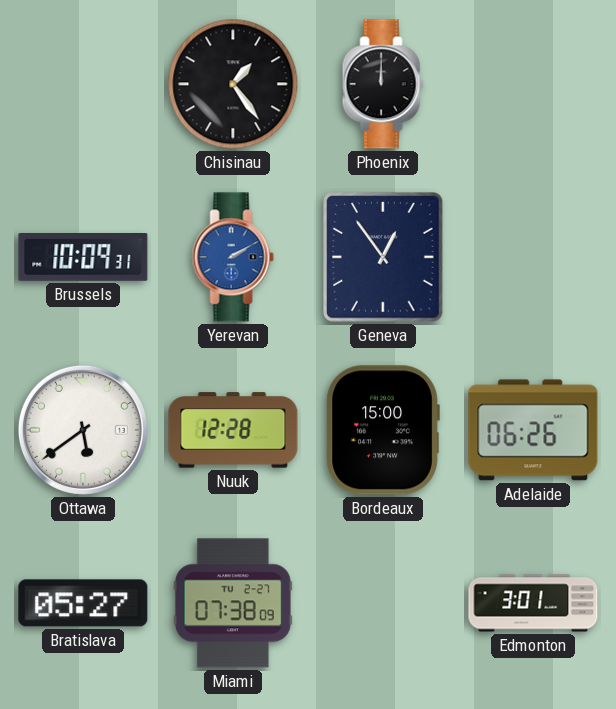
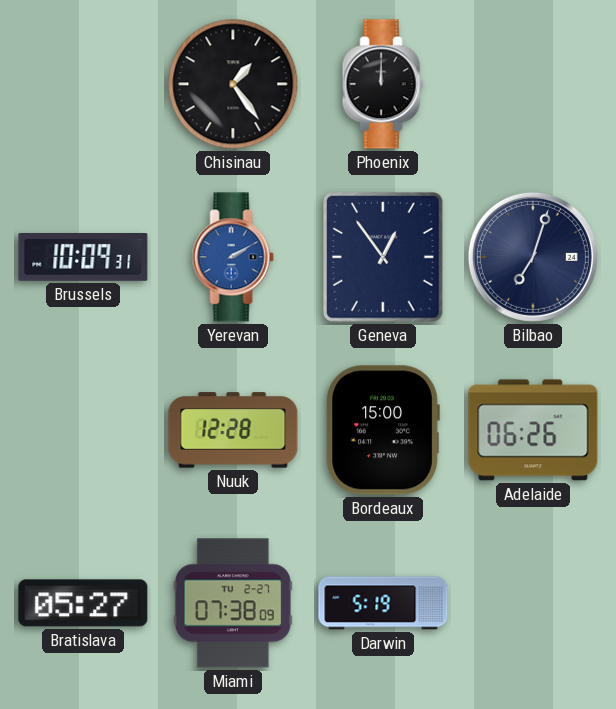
Bilbao: none -> 7:03
Ottawa: 5:39 -> none
Darwin: none -> 5:19
Edmonton: 3:01 -> none
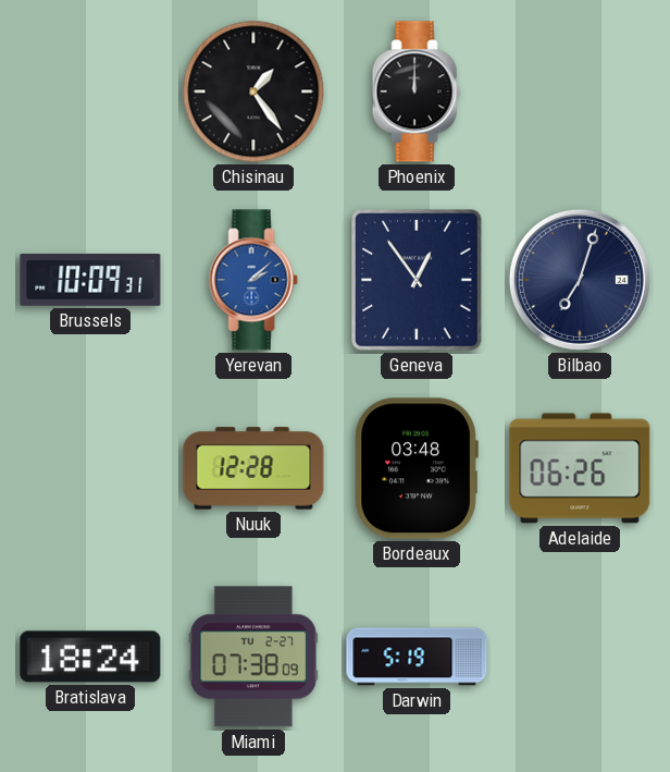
Yerevan: 2:10 -> 2:08
Bordeaux: 15:00 -> 03:48
Bratislava: 05:27 -> 18:24
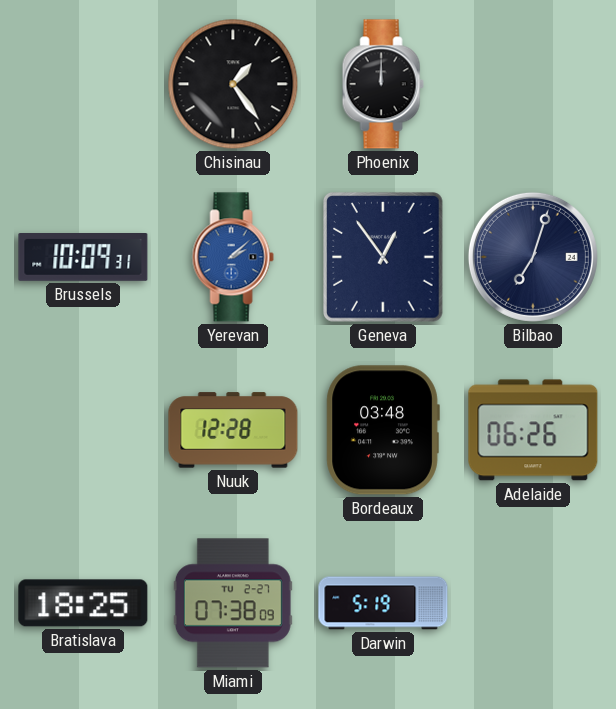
Bratislava: 18:24 -> 18:25
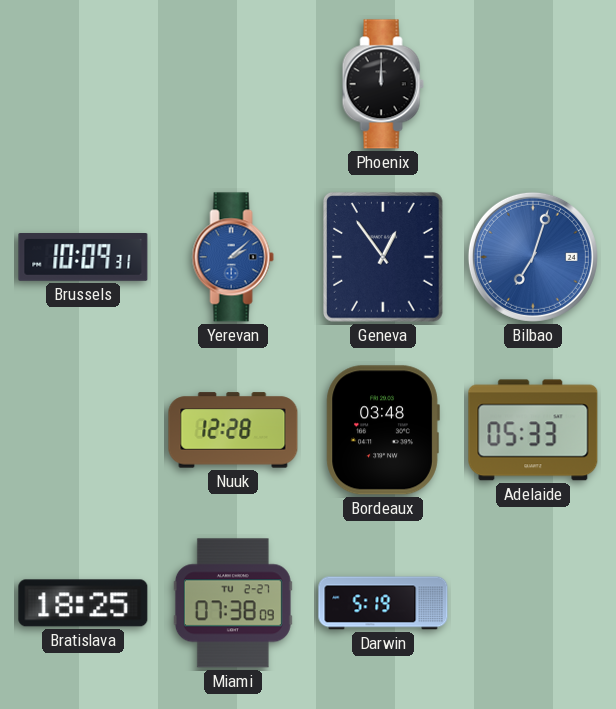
Chisinau: 1:24 -> none
Bilbao dial: navy -> blue
Adelaide: 06:26 -> 05:33
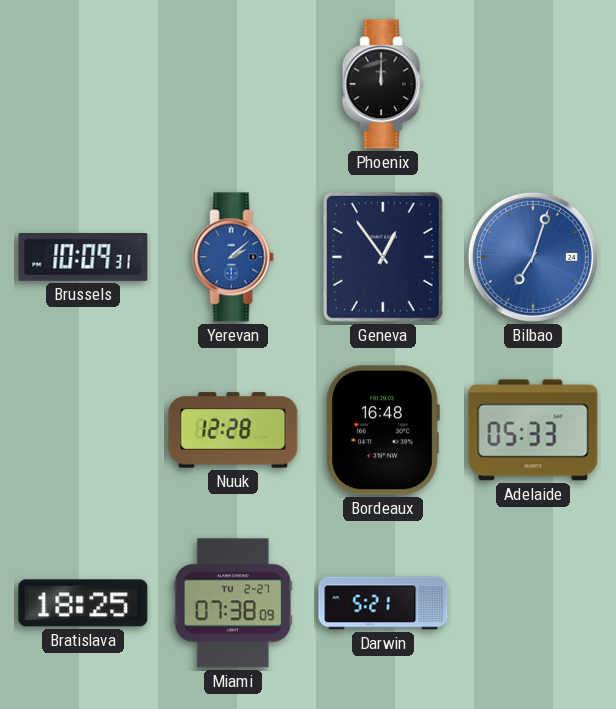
Bordeaux: 03:48 -> 16:48
Darwin: 5:19 -> 5:21
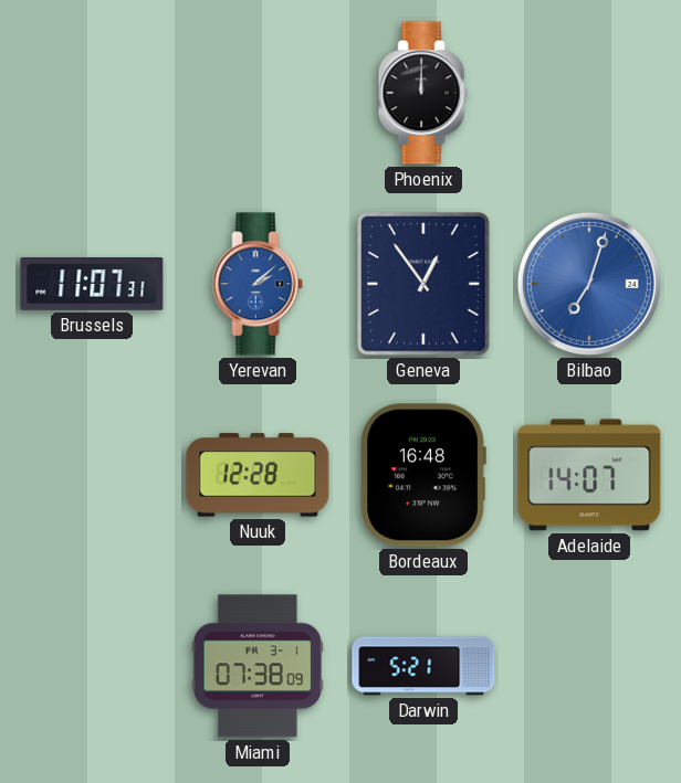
Brussels: 10:09 -> 11:07
Adelaide: 05:33 -> 14:07
Bratislava: 18:25 -> none
Miami date: TU 2-27 -> FR 3-1
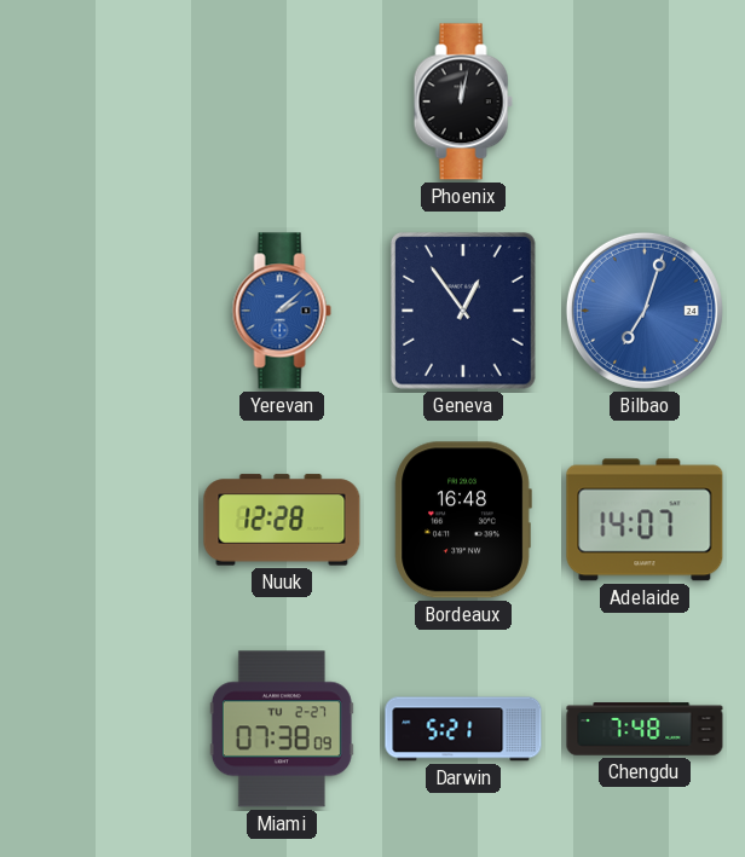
Phoenix: 12:00 -> 12:02
Brussels: 11:07 -> none
Miami date: FR 3-1 -> TU 2-27
Chengdu: none -> 7:48
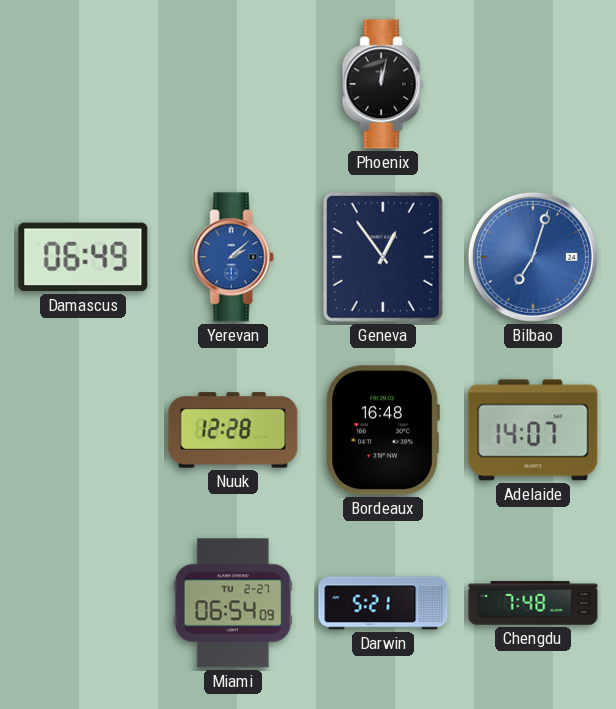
Damascus: none -> 06:49
Miami: 07:38 -> 06:54
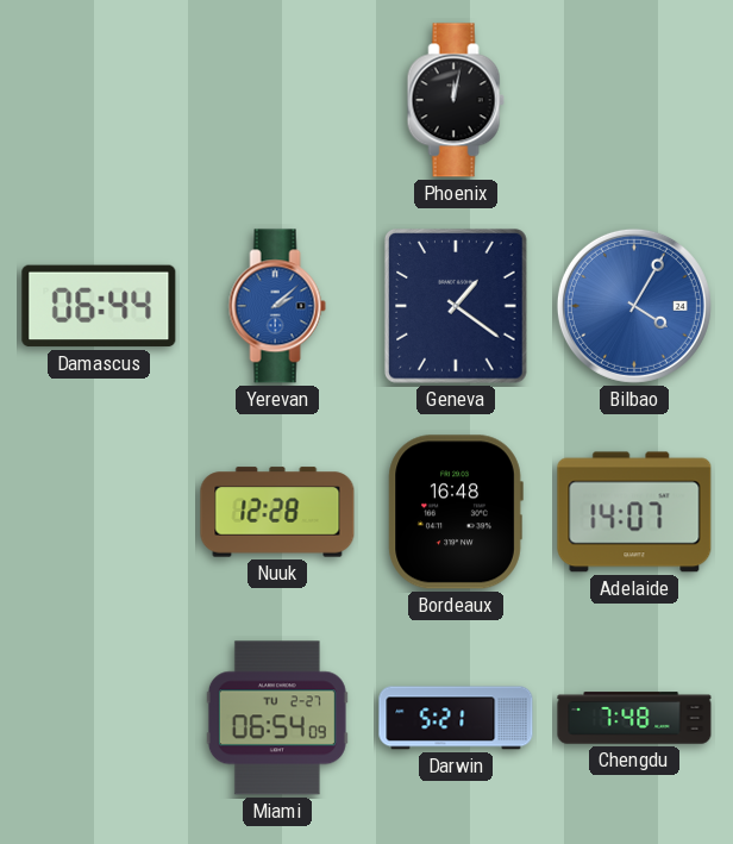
Damascus: 06:49 -> 06:44
Geneva: 12:54 -> 1:21
Bilbao: 7:03 -> 4:05
